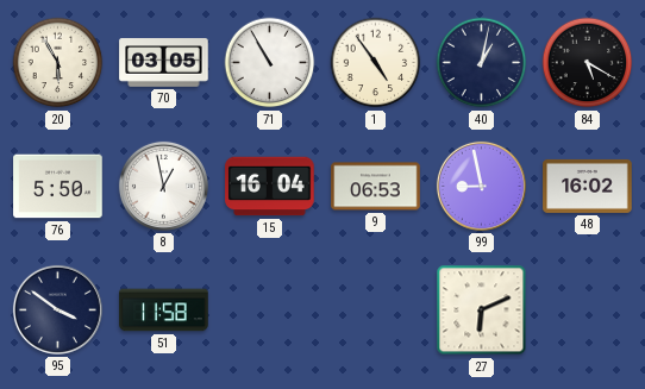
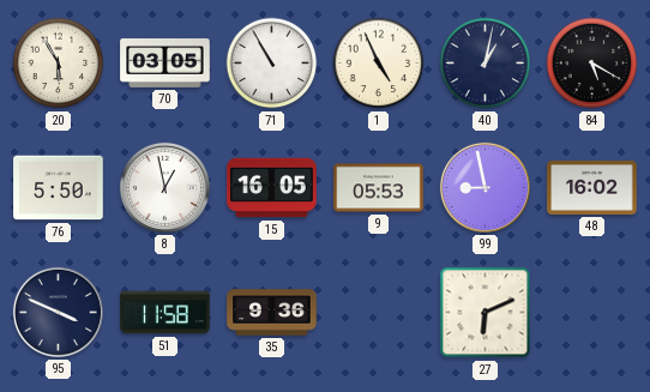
1: 4:54 -> 4:56
15: 16:04 -> 16:05
9: 06:53 -> 05:53
95: 3:51 -> 3:49
35: none -> 9:36
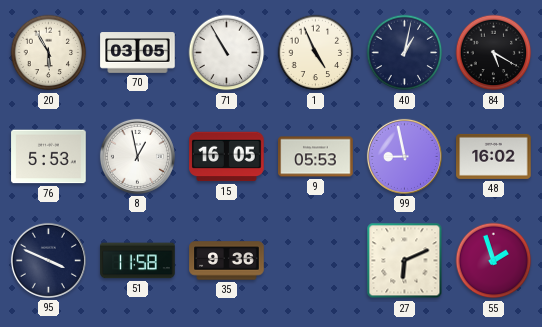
76: 5:50 -> 5:53
55: none -> 1:57
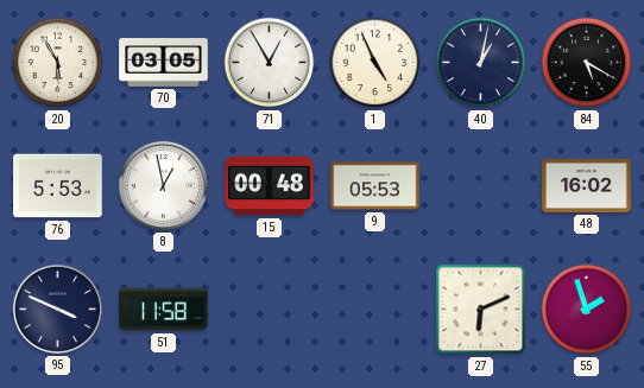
71: 10:55 -> 12:55
15: 16:05 -> 00:48
99: 8:58 -> none
35: 9:36 -> none
